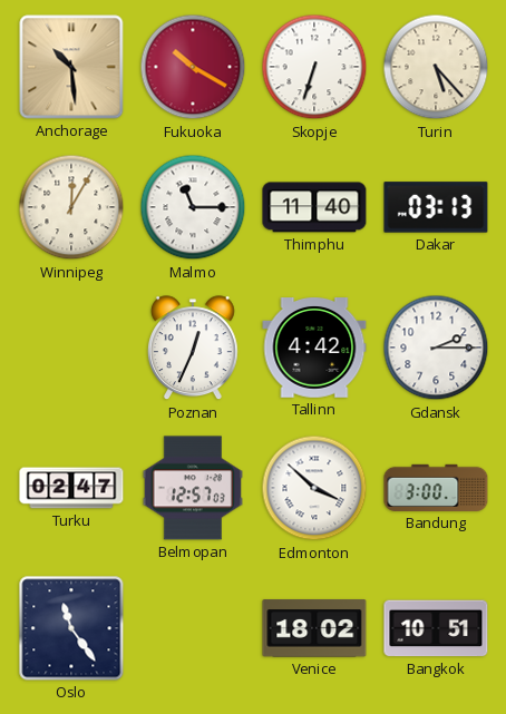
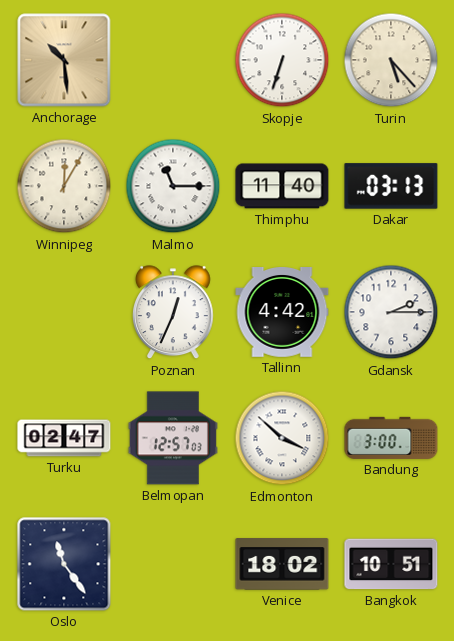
Fukuoka: 10:20 -> none
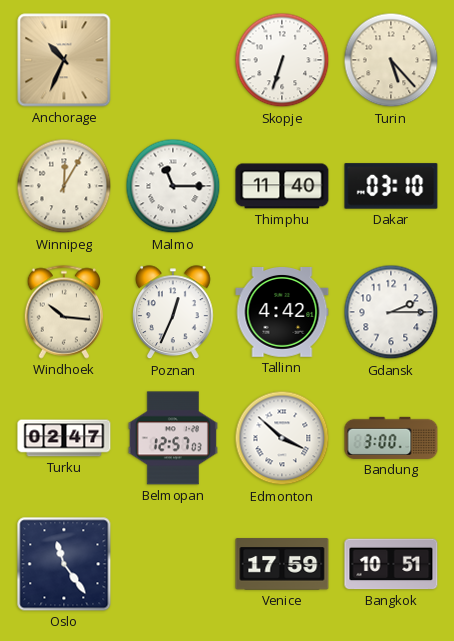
Anchorage: 10:29 -> 10:34
Dakar: 03:13 -> 03:10
Windhoek: none -> 10:16
Venice: 18:02 -> 17:59
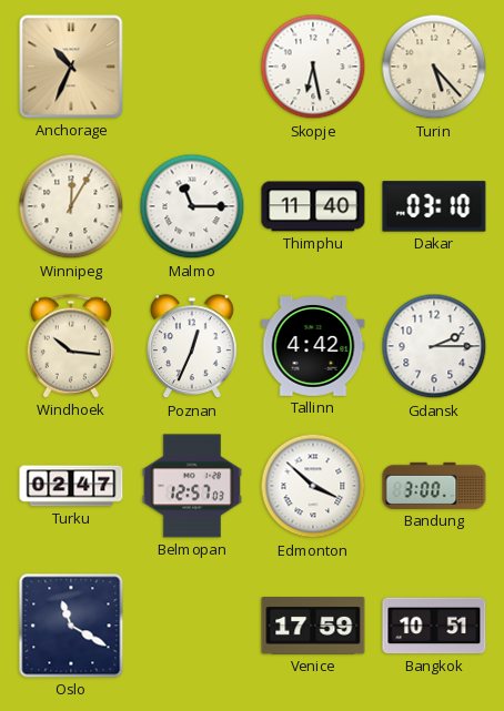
Skopje: 6:33 -> 6:28
Oslo: 11:24 -> 11:20
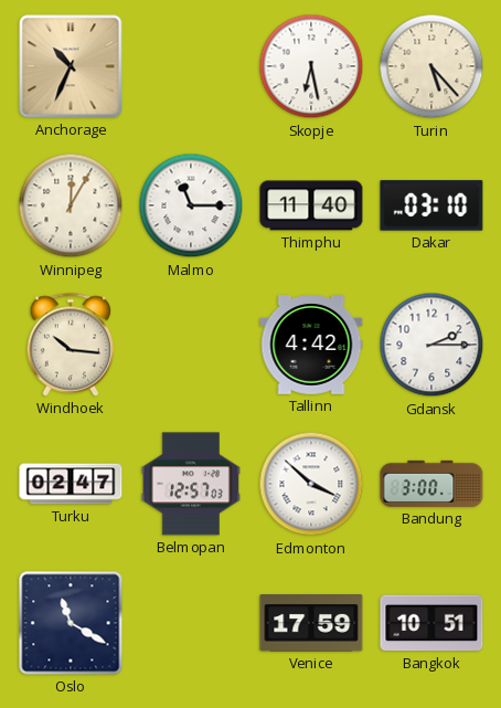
Poznan: 12:34 -> none
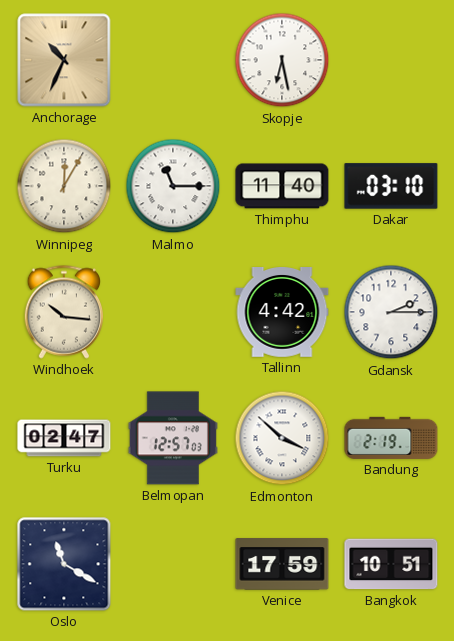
Turin: 5:23 -> none
Bandung: 3:00 -> 2:19
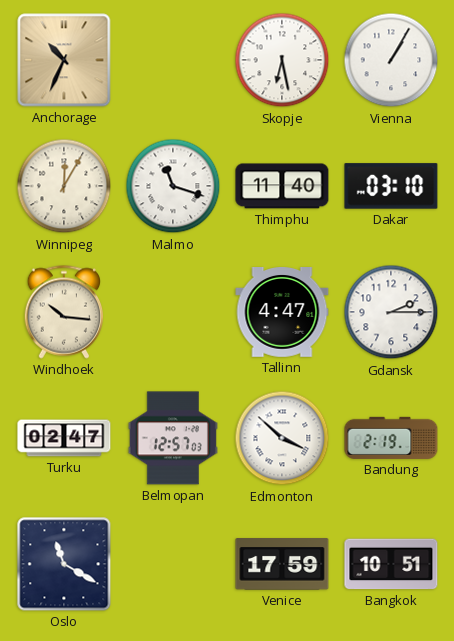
Vienna: none -> 1:05
Malmo: 11:15 -> 11:18
Tallinn: 4:42 -> 4:47
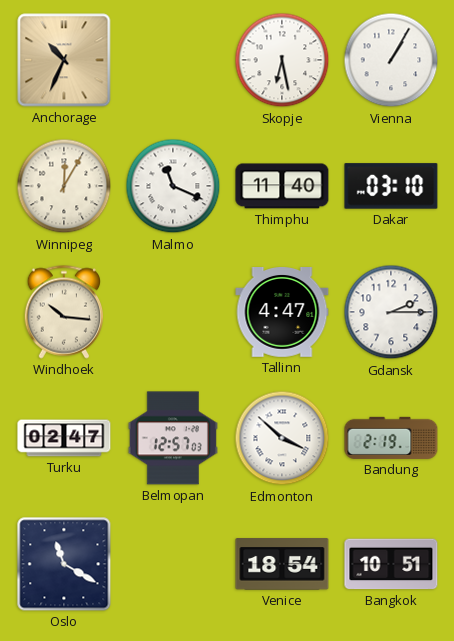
Malmo: 11:18 -> 11:19
Venice: 17:59 -> 18:54
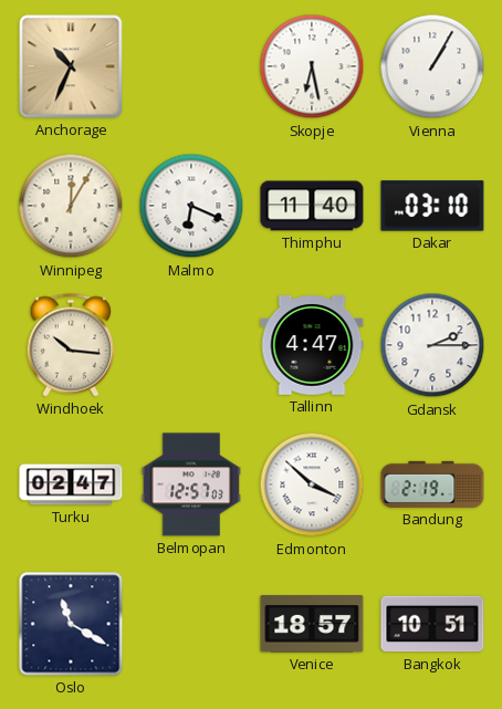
Malmo: 11:19 -> 6:19
Venice: 18:54 -> 18:57
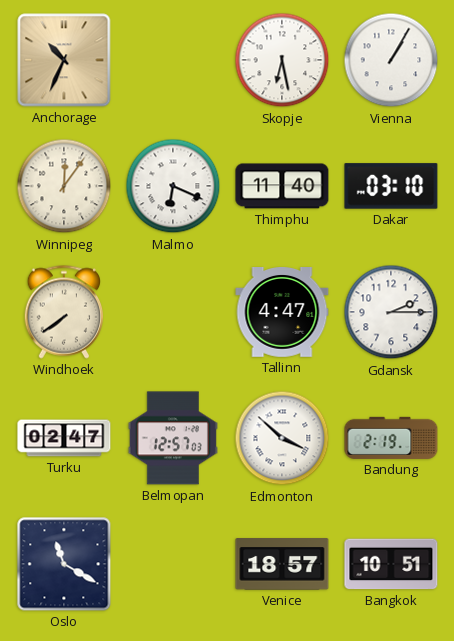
Winnipeg: 12:05 -> 12:06
Windhoek: 10:16 -> 7:39
